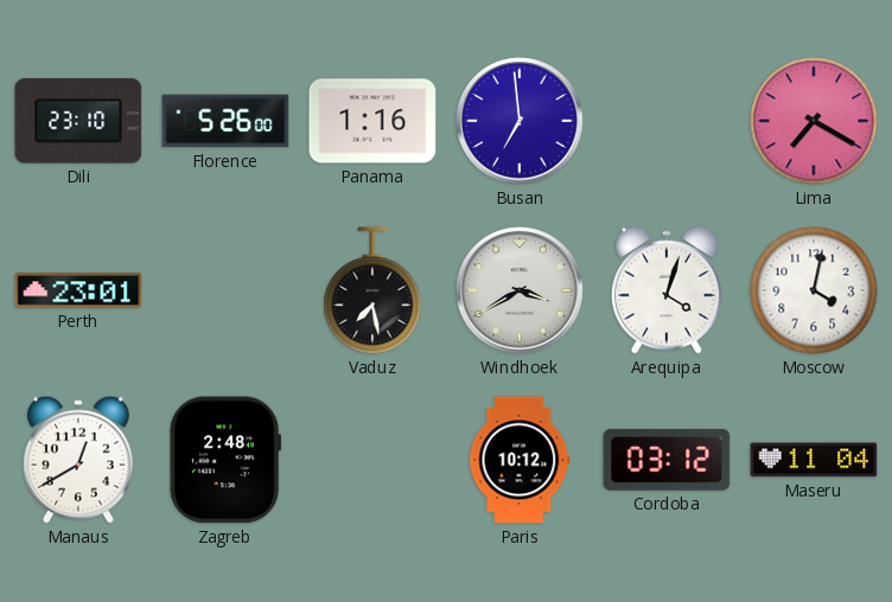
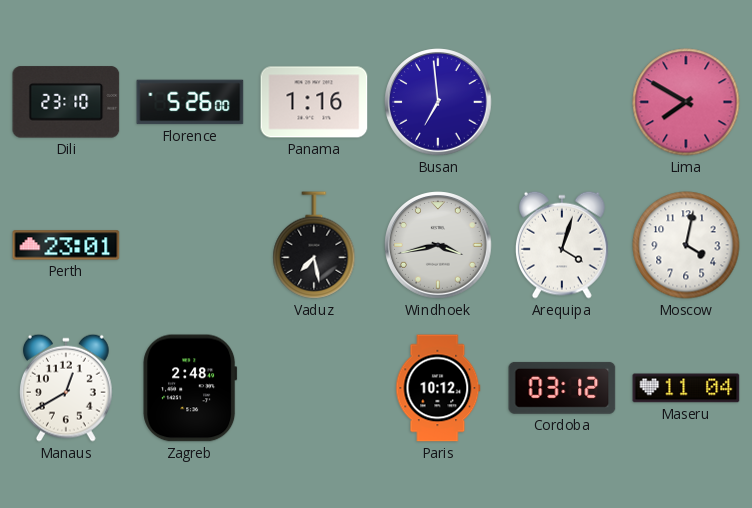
Lima: 7:20 -> 7:50
Windhoek: 3:40 -> 3:43
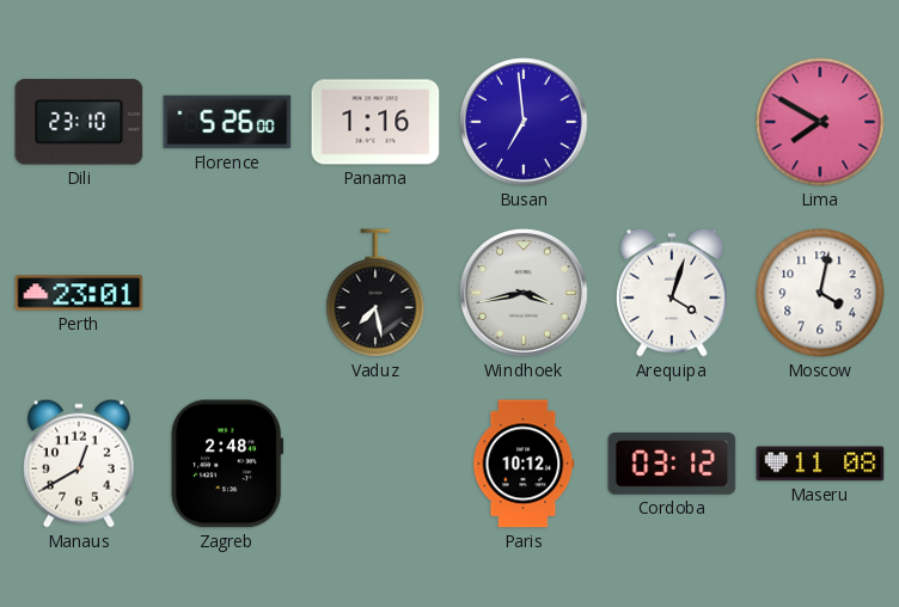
Maseru: 11:04 -> 11:08
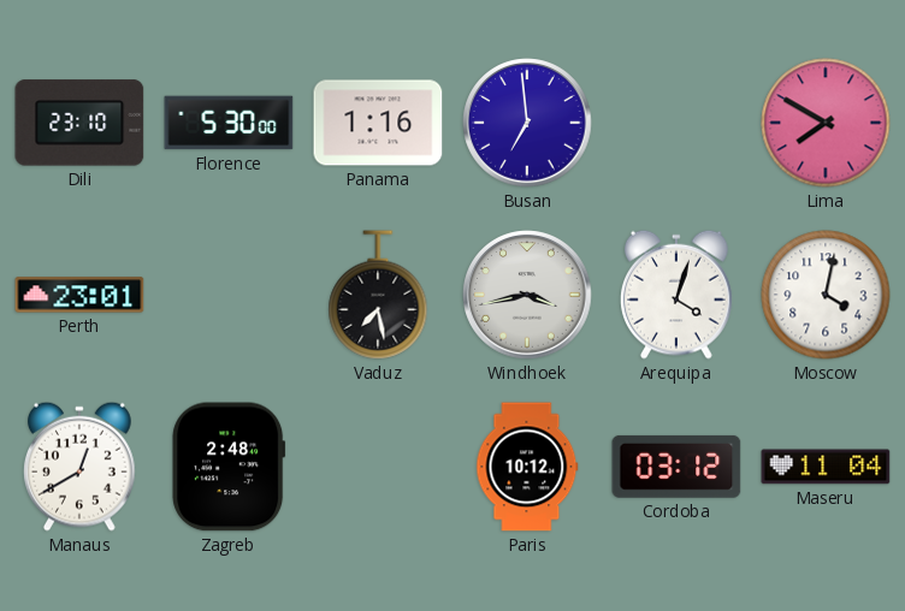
Florence: 5:26 -> 5:30
Maseru: 11:08 -> 11:04
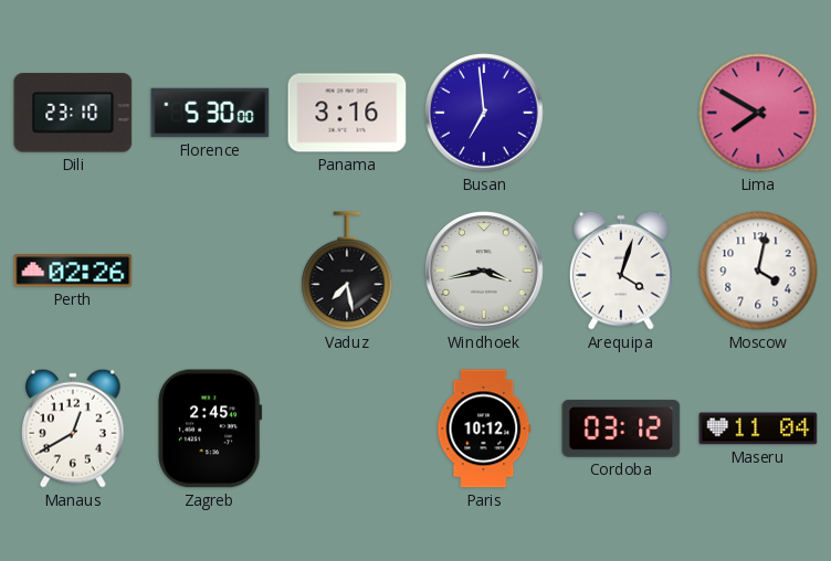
Panama: 1:16 -> 3:16
Perth: 23:01 -> 02:26
Zagreb: 2:48 -> 2:45
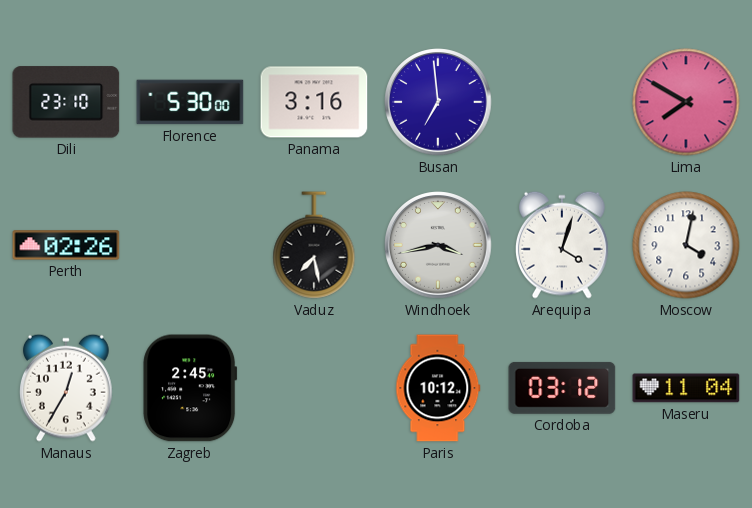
Manaus: 12:40 -> 12:35
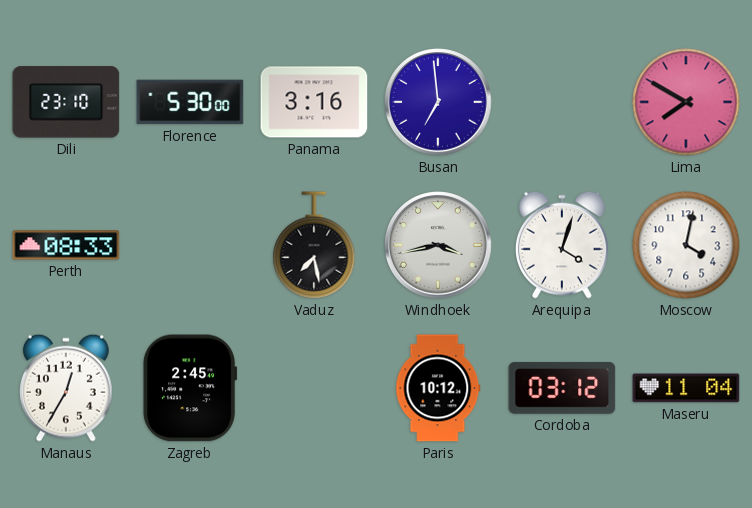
Perth: 02:26 -> 08:33
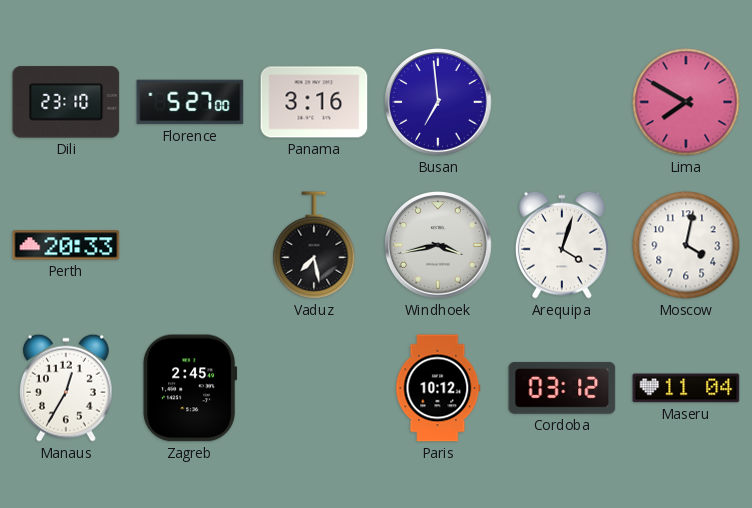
Florence: 5:30 -> 5:27
Perth: 08:33 -> 20:33
